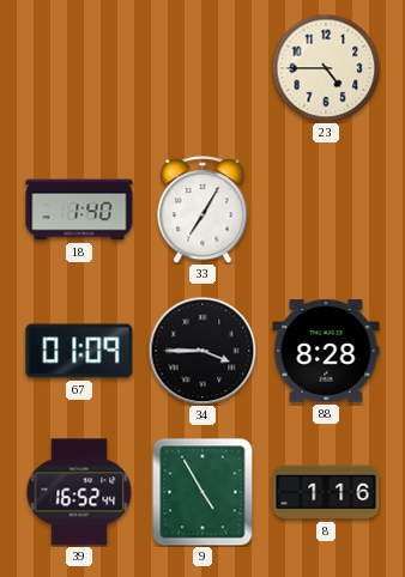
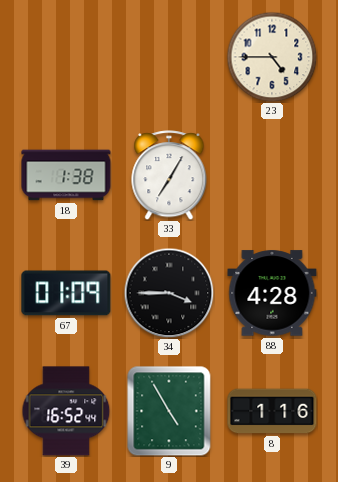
18: 1:40 -> 1:38
88: 8:28 -> 4:28
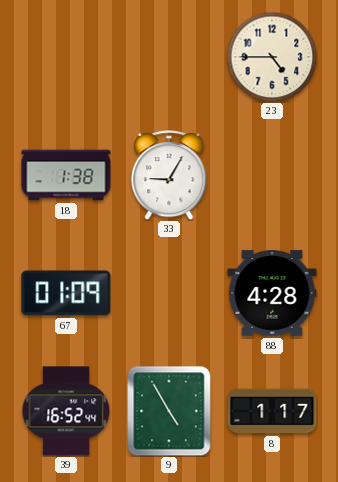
33: 7:05 -> 9:05
34: 3:45 -> none
8: 1:16 -> 1:17
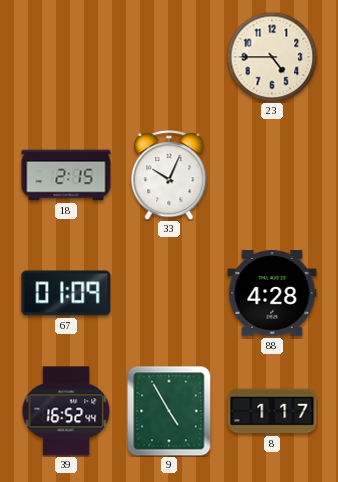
18: 1:38 -> 2:15
33: 9:05 -> 10:04
